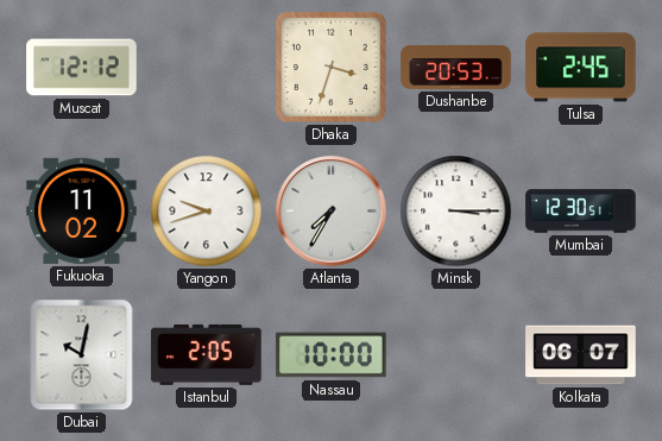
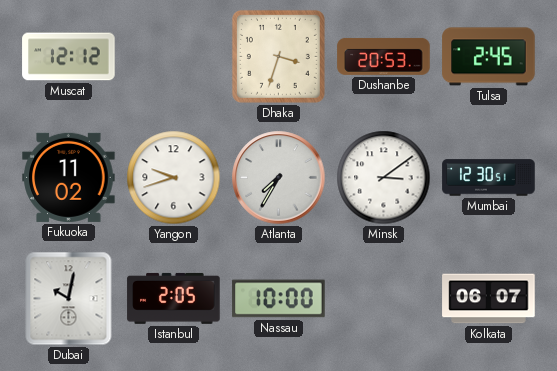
Minsk: 3:15 -> 3:09
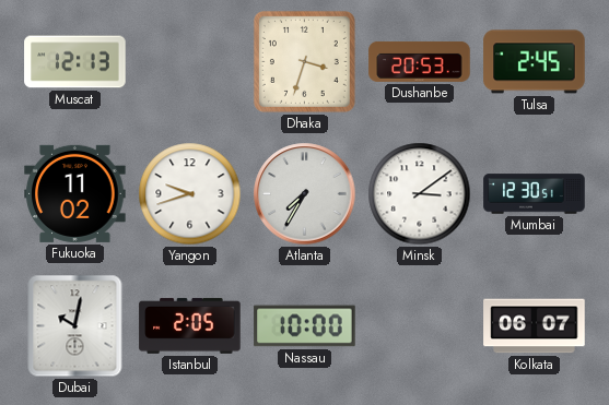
Muscat: 12:12 -> 12:13
